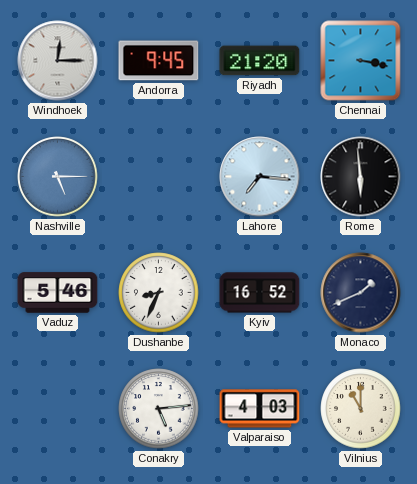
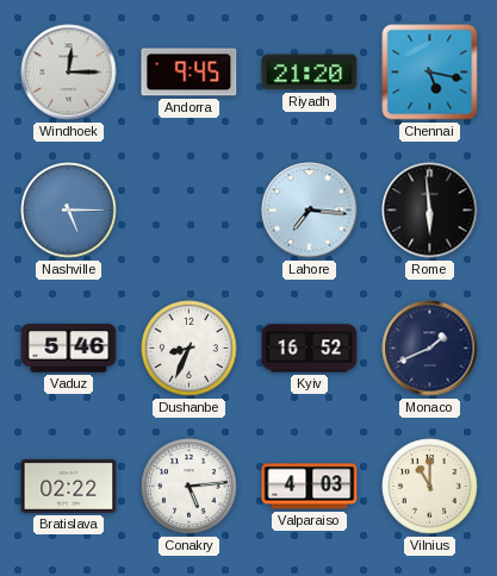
Chennai: 3:17 -> 5:17
Bratislava: none -> 02:22
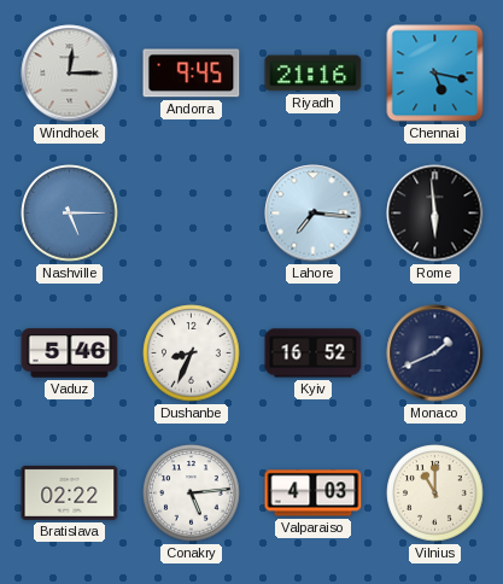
Riyadh: 21:20 -> 21:16
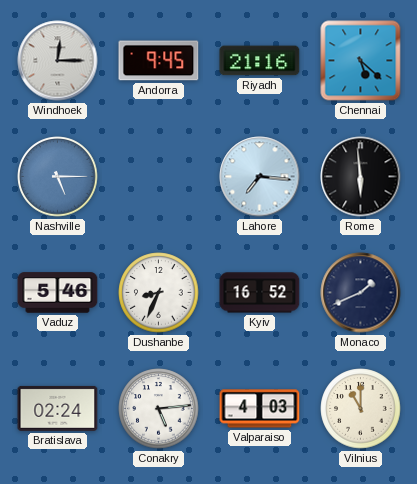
Chennai: 5:17 -> 5:22
Bratislava: 02:22 -> 02:24
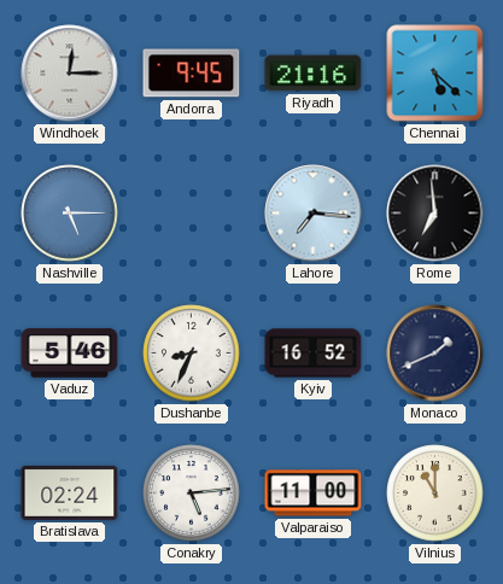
Rome: 5:59 -> 6:59
Valparaiso: 4:03 -> 11:00
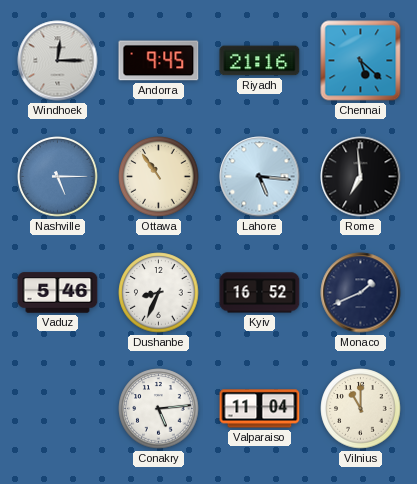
Ottawa: none -> 10:54
Lahore: 7:16 -> 5:16
Bratislava: 02:24 -> none
Valparaiso: 11:00 -> 11:04
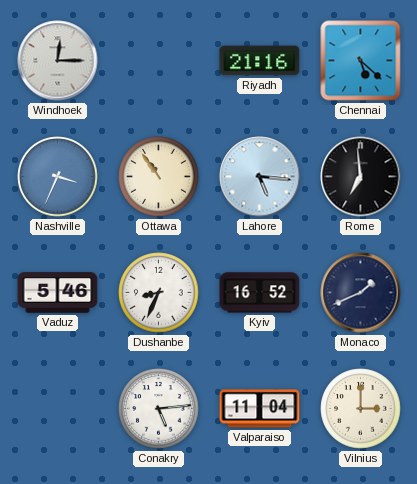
Andorra: 9:45 -> none
Nashville: 5:15 -> 3:34
Vilnius: 11:00 -> 3:00
